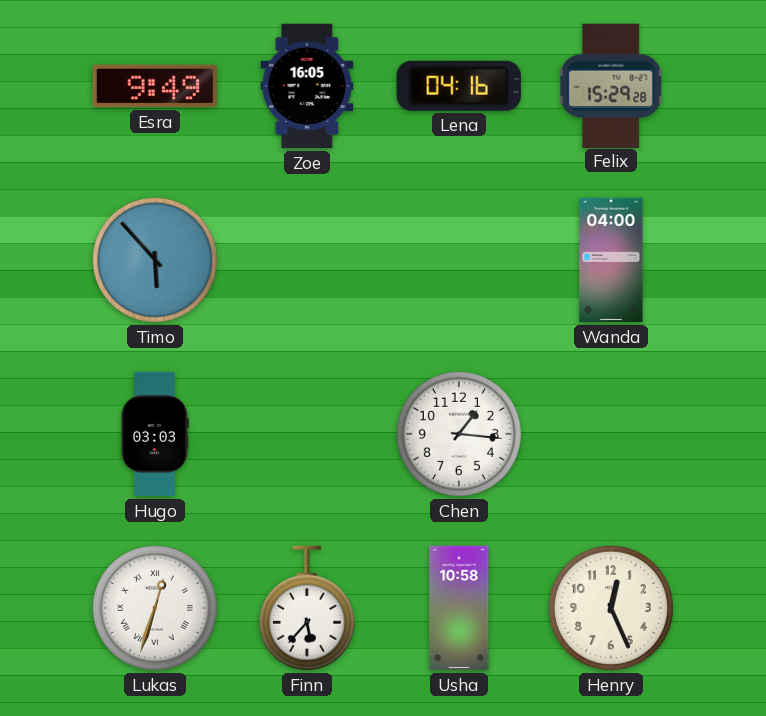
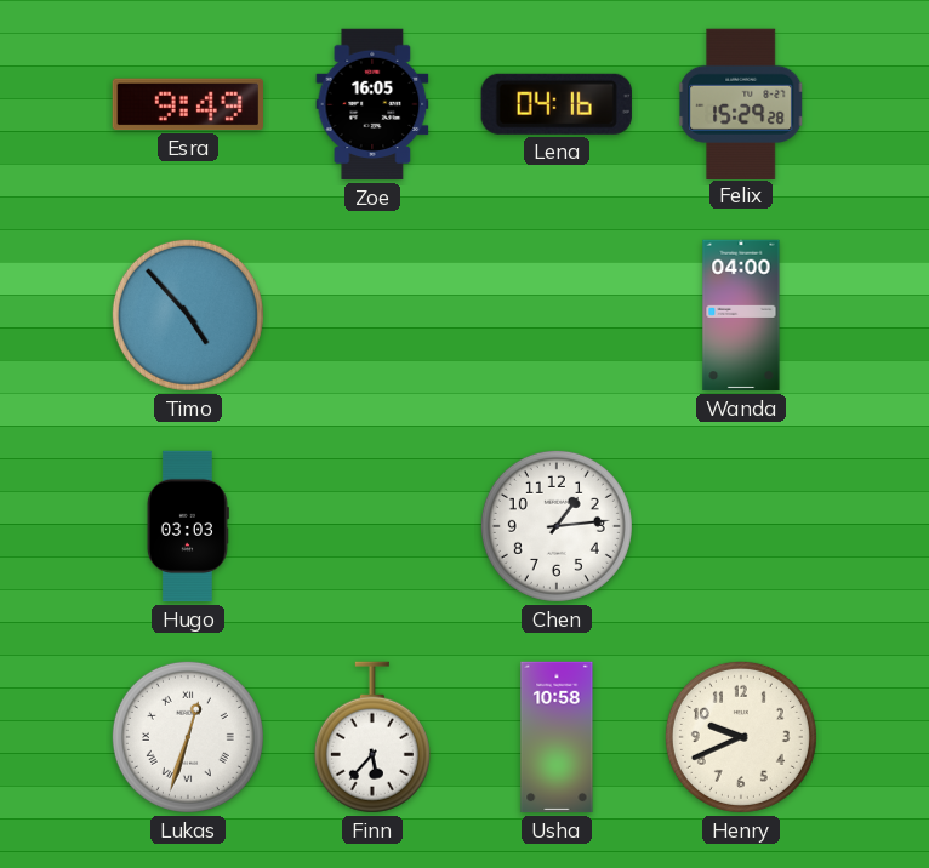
Timo: 5:53 -> 4:53
Chen: 1:16 -> 1:14
Henry: 12:26 -> 9:41
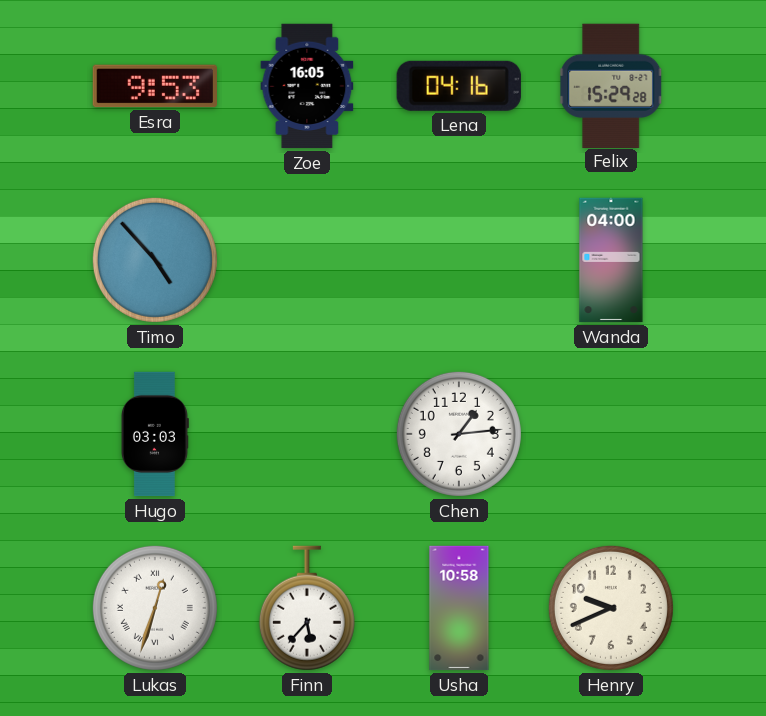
Esra: 9:49 -> 9:53
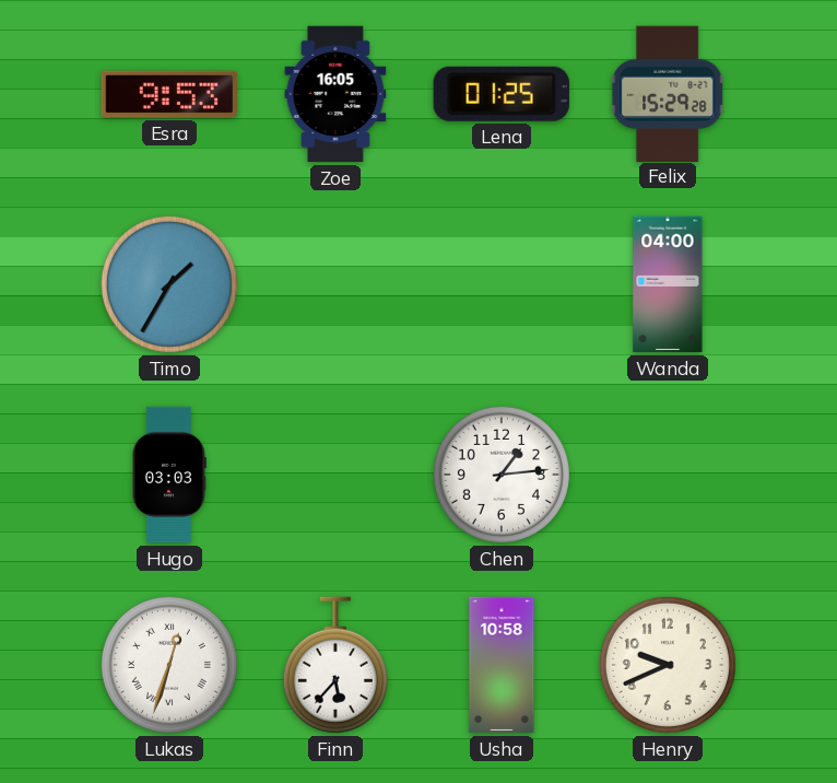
Lena: 04:16 -> 01:25
Timo: 4:53 -> 1:35
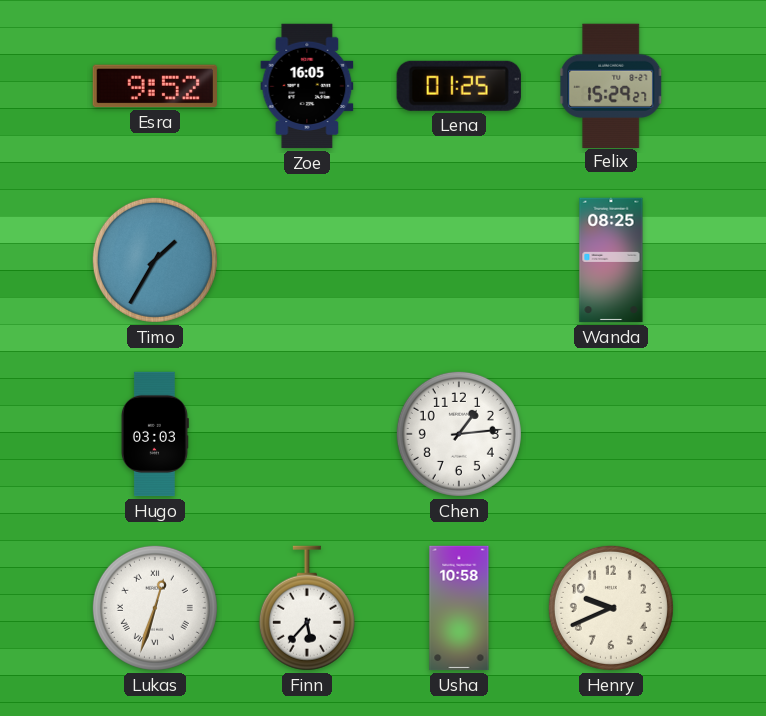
Esra: 9:53 -> 9:52
Felix: 15:29:28 -> 15:29:27
Wanda: 04:00 -> 08:25
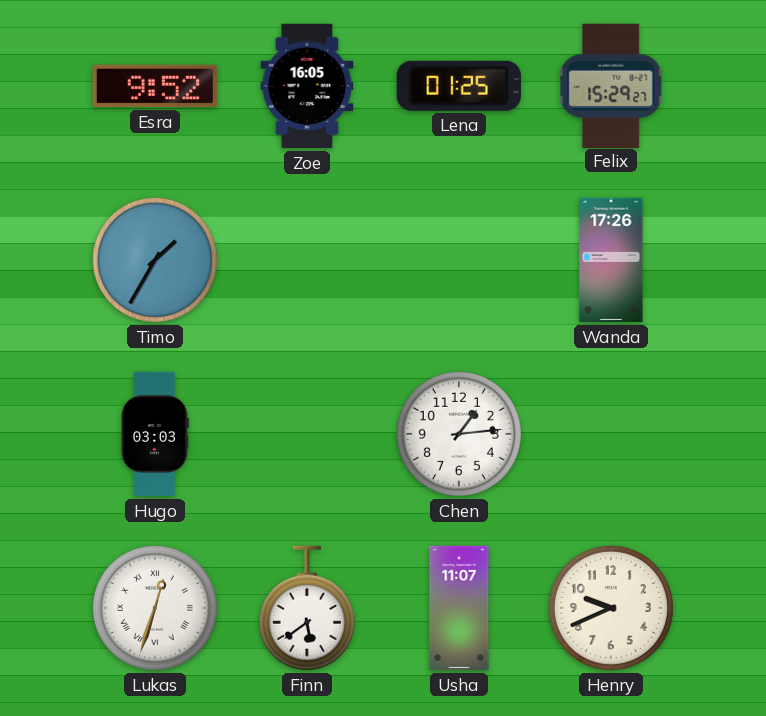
Wanda: 08:25 -> 17:26
Finn: 5:37 -> 5:39
Usha: 10:58 -> 11:07
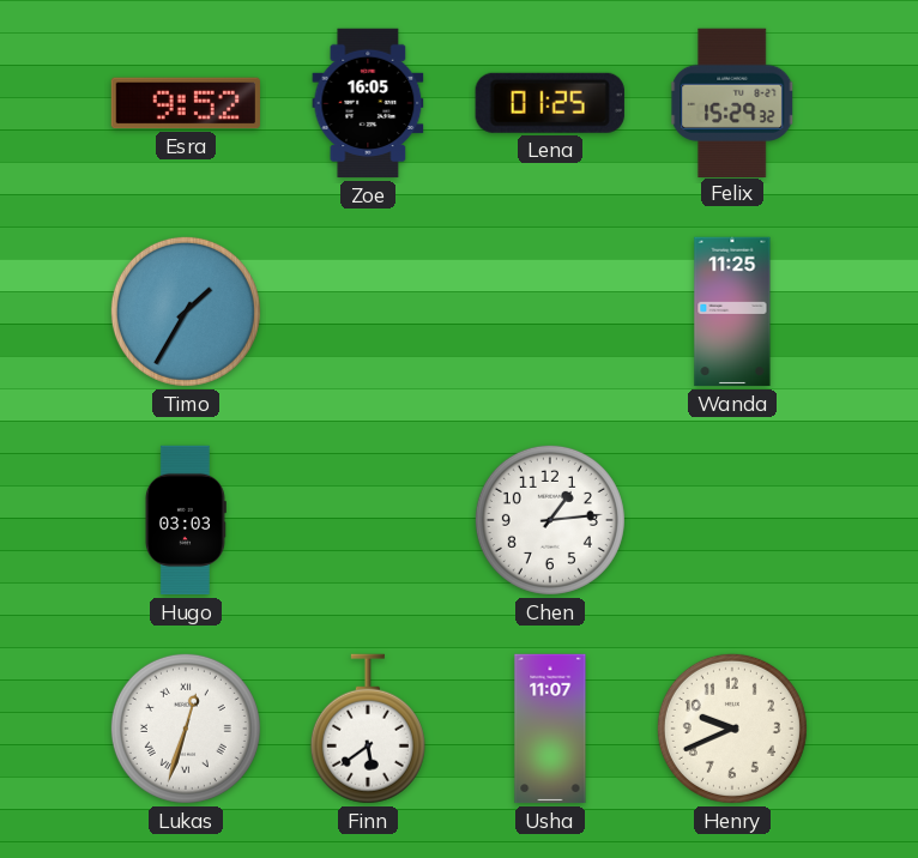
Felix: 15:29:27 -> 15:29:32
Wanda: 17:26 -> 11:25
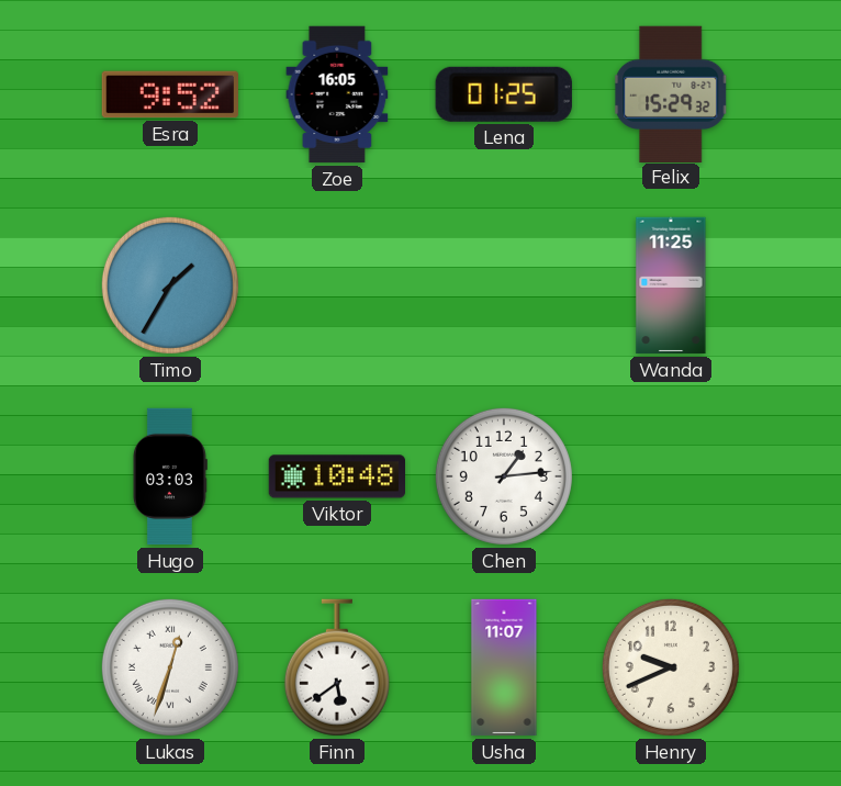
Viktor: none -> 10:48
